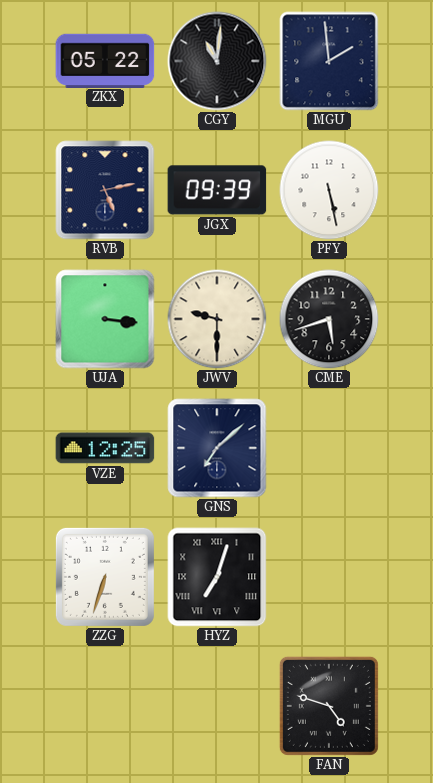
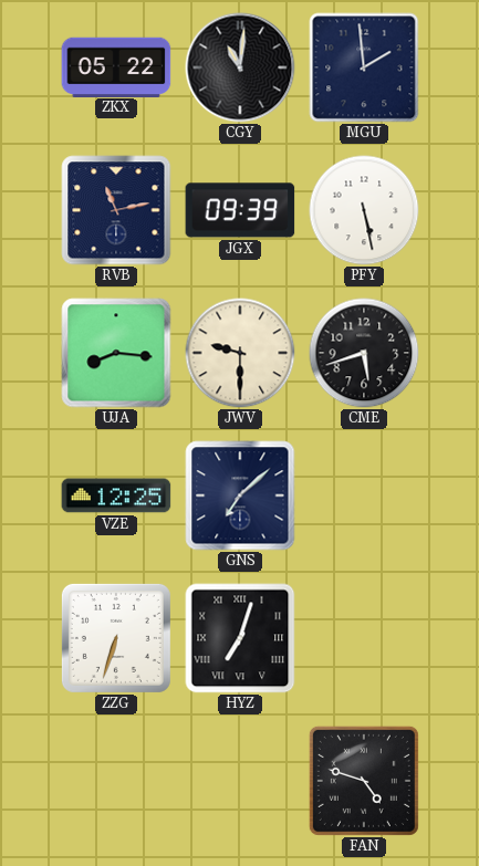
RVB: 5:13 -> 11:13
UJA: 3:16 -> 8:16
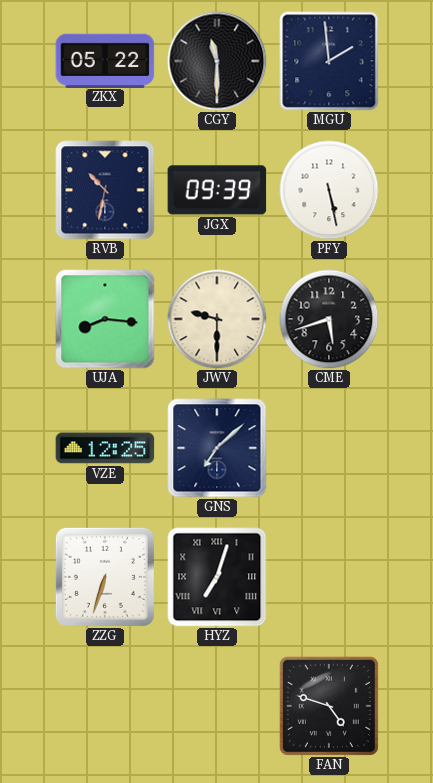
CGY: 11:01 -> 11:30
RVB: 11:13 -> 10:32
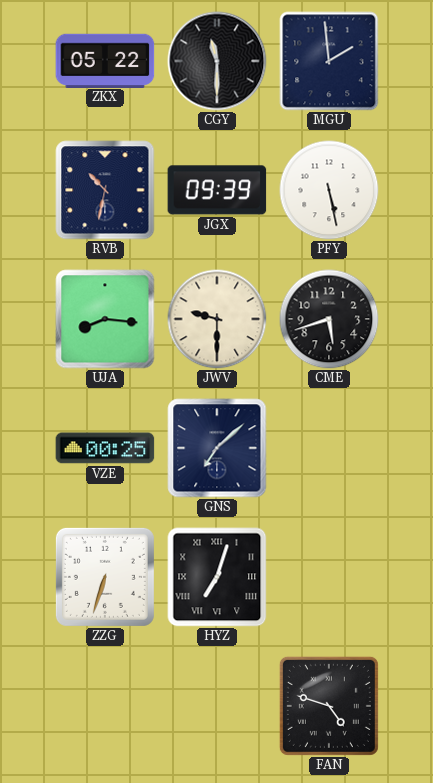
VZE: 12:25 -> 00:25
